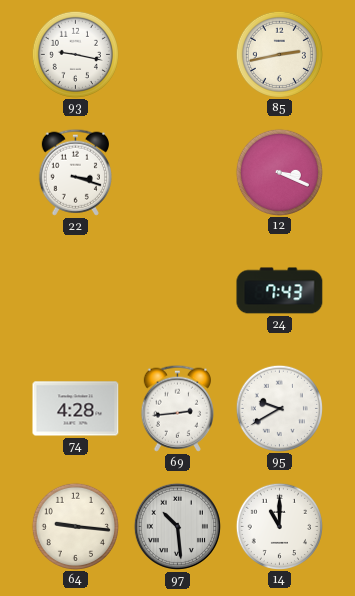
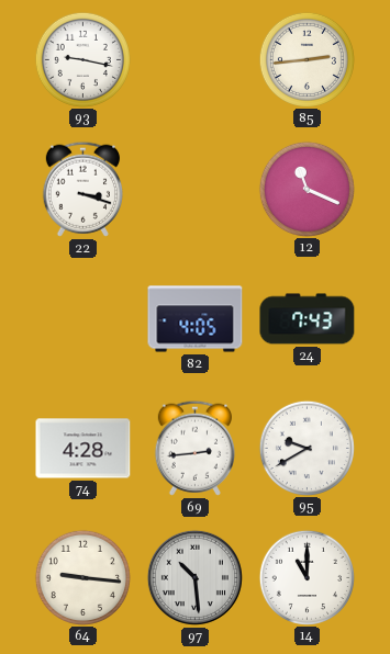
85: 2:43 -> 2:44
12: 3:19 -> 11:19
82: none -> 4:05
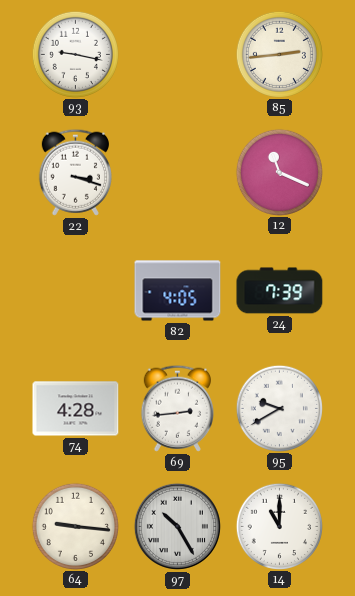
24: 7:43 -> 7:39
97: 10:29 -> 10:25
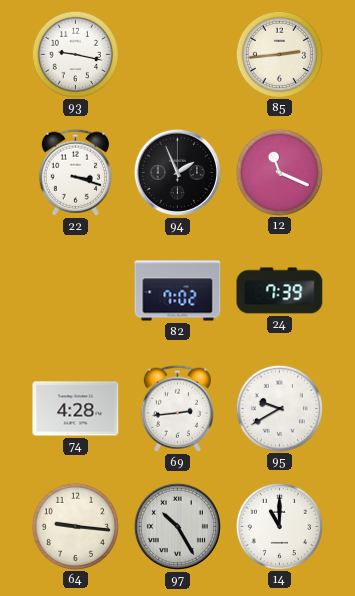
94: none -> 1:56
82: 4:05 -> 7:02
